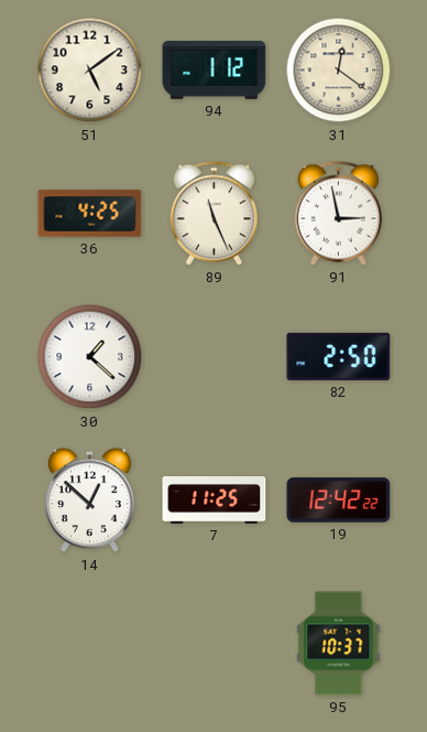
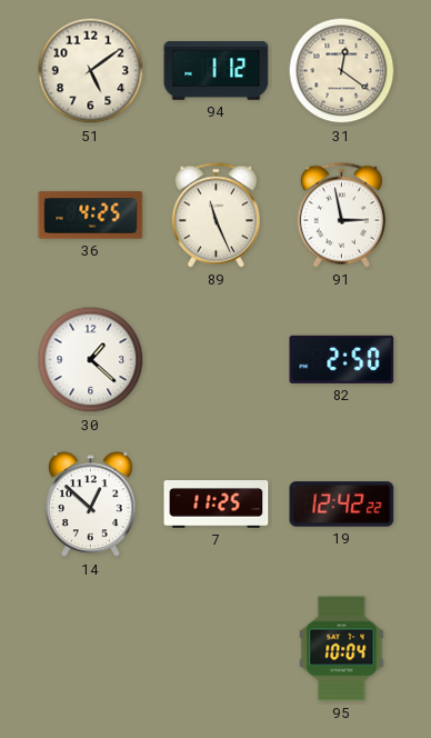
95: 10:37 -> 10:04
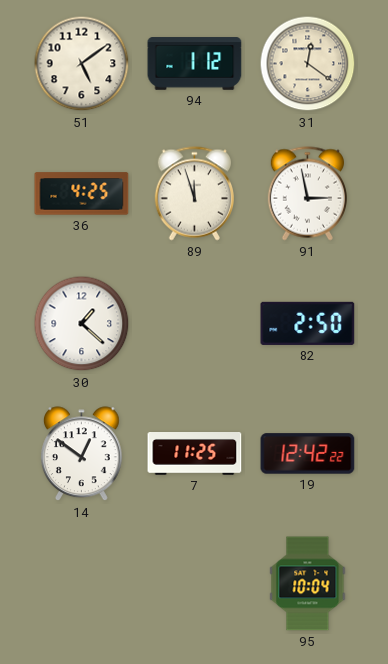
89: 11:26 -> 11:57
14: 12:52 -> 12:51
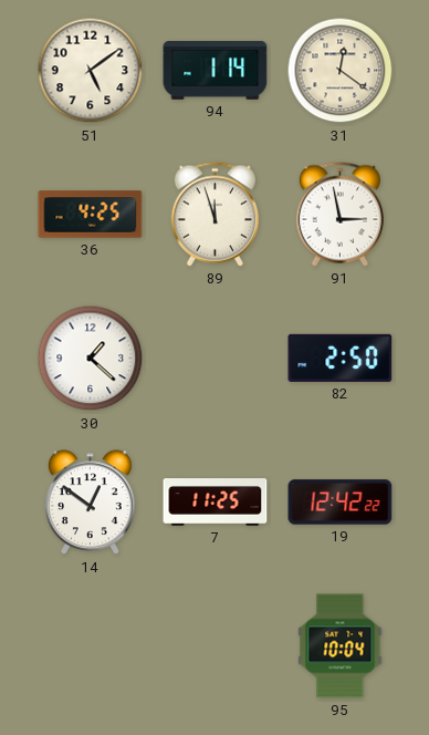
94: 1:12 -> 1:14
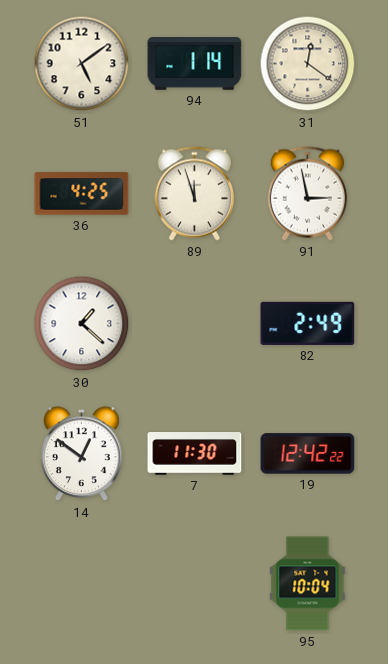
82: 2:50 -> 2:49
7: 11:25 -> 11:30
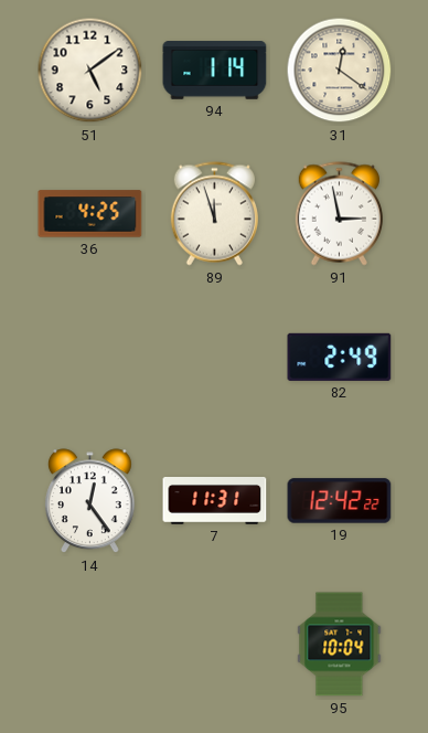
30: 1:22 -> none
14: 12:51 -> 12:24
7: 11:30 -> 11:31
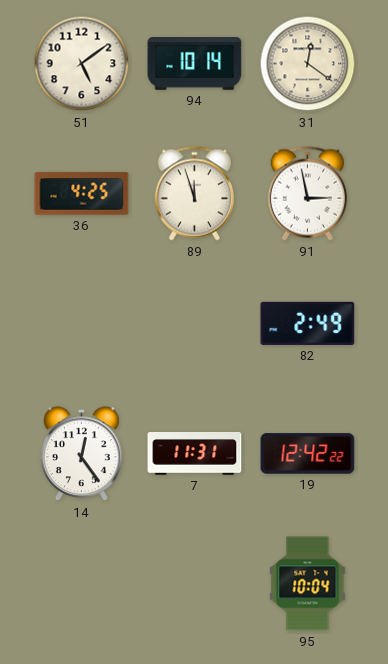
94: 1:14 -> 10:14
